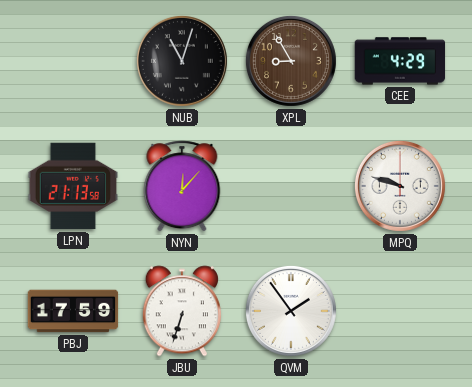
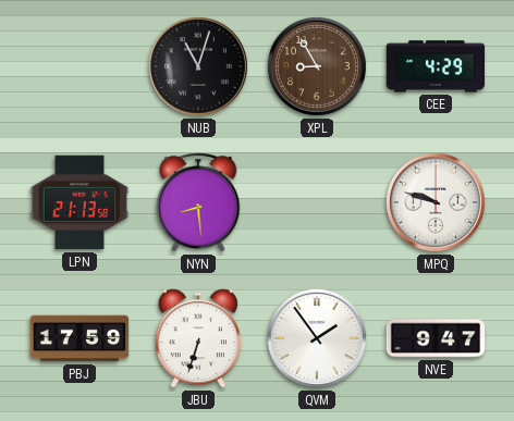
NYN: 12:07 -> 8:29
NVE: none -> 9:47
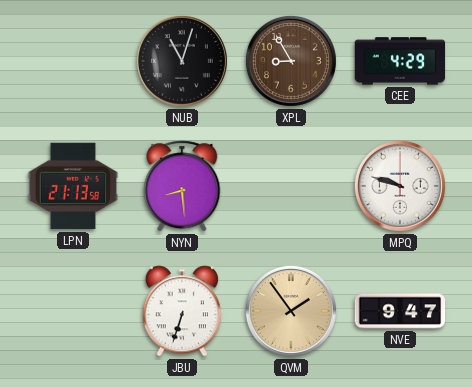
PBJ: 17:59 -> none
QVM dial: white -> champagne
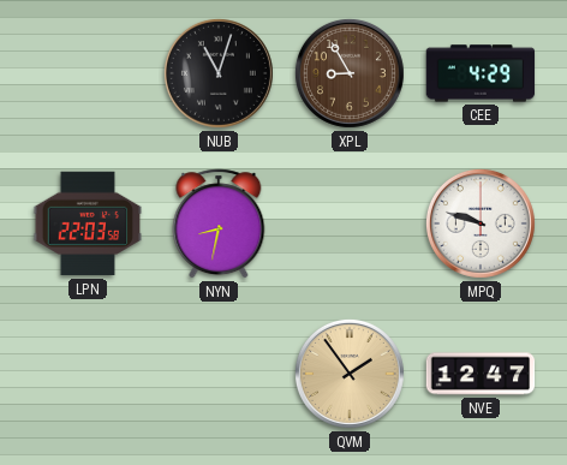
LPN: 21:13 -> 22:03
NYN: 8:29 -> 8:32
JBU: 6:33 -> none
NVE: 9:47 -> 12:47
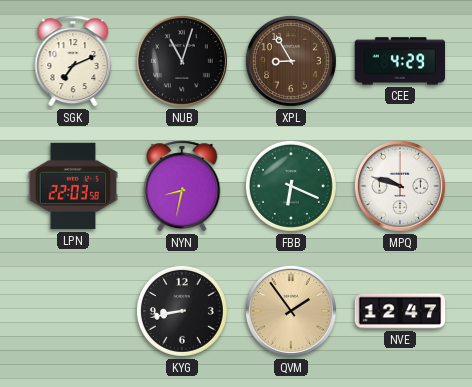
SGK: none -> 7:11
FBB: none -> 6:19
KYG: none -> 8:43
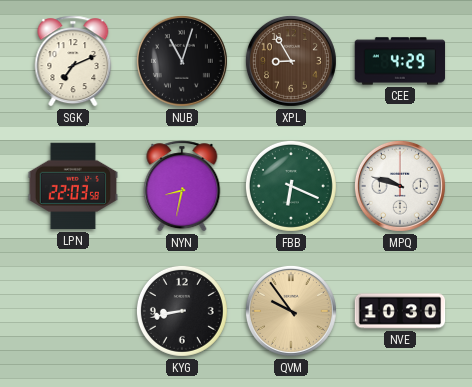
QVM: 1:54 -> 9:54
NVE: 12:47 -> 10:30
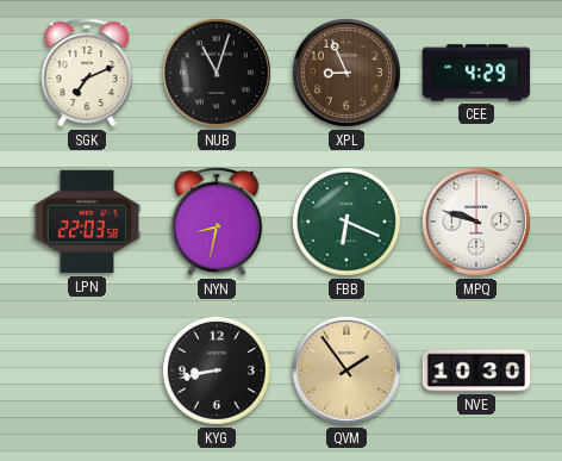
XPL: 8:55 -> 8:56
QVM: 9:54 -> 1:54
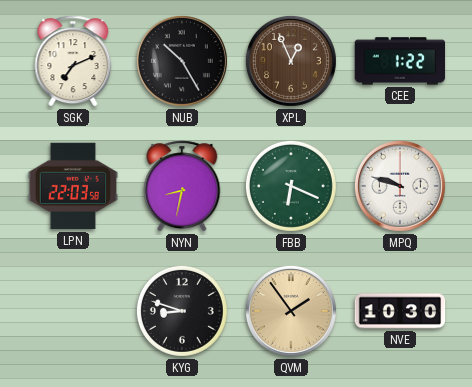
NUB: 11:03 -> 10:25
XPL: 8:56 -> 12:56
CEE: 4:29 -> 1:22
KYG: 8:43 -> 8:48
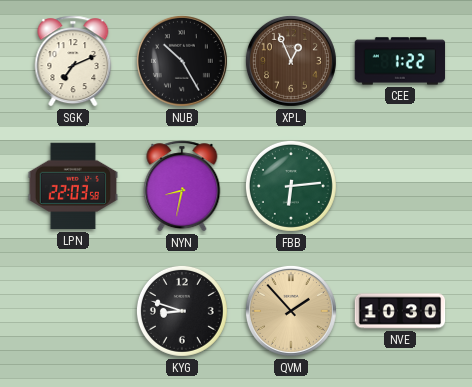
FBB: 6:19 -> 6:14
MPQ: 9:48 -> none
QVM: 1:54 -> 1:53
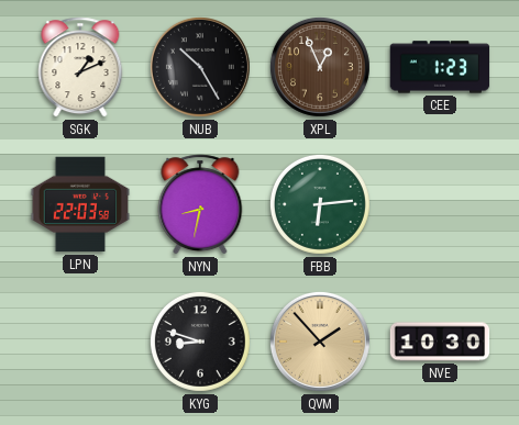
SGK: 7:11 -> 1:11
CEE: 1:22 -> 1:23
